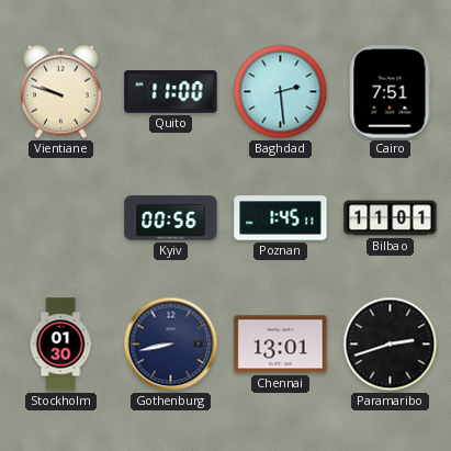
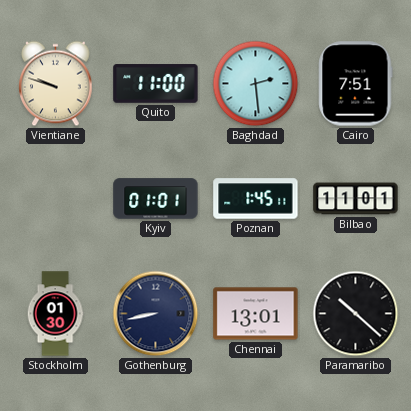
Kyiv: 00:56 -> 01:01
Paramaribo: 2:42 -> 10:22
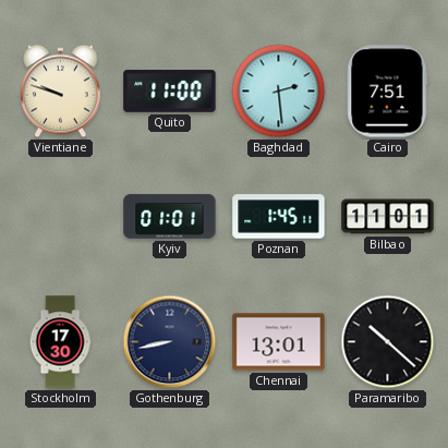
Stockholm: 01:30 -> 17:30
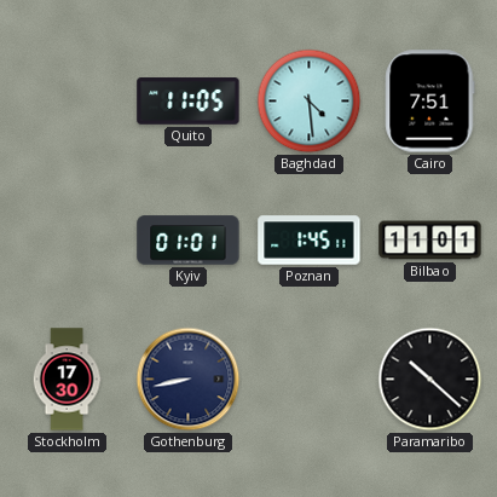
Vientiane: 9:48 -> none
Quito: 11:00 -> 11:05
Baghdad: 2:29 -> 4:29
Chennai: 13:01 -> none
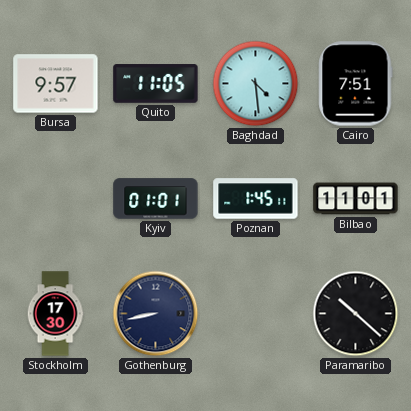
Bursa: none -> 9:57
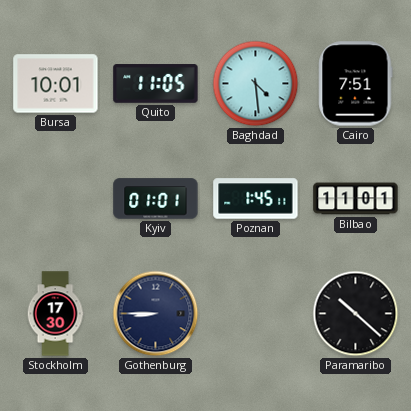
Bursa: 9:57 -> 10:01
Gothenburg: 8:43 -> 8:45
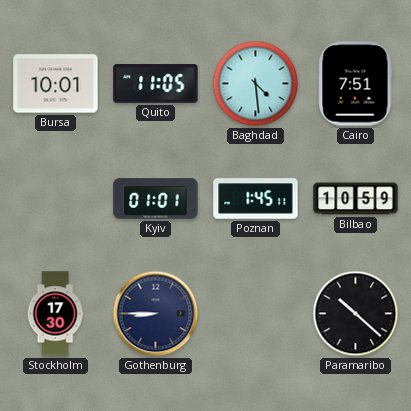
Bilbao: 11:01 -> 10:59
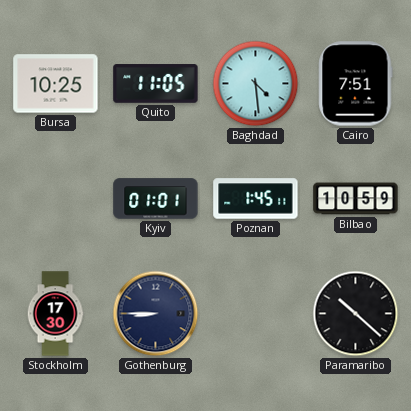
Bursa: 10:01 -> 10:25
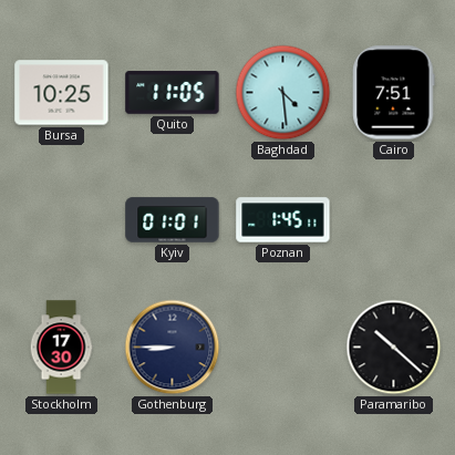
Bilbao: 10:59 -> none
